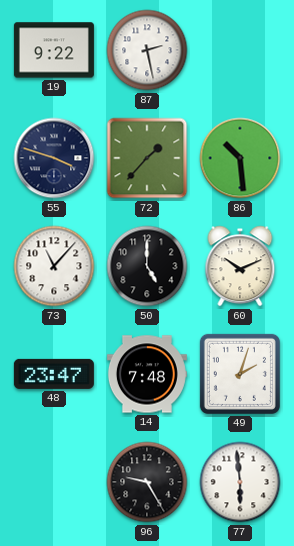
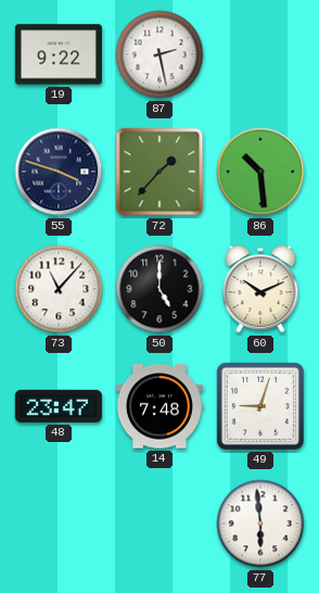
49: 2:03 -> 9:03
96: 9:25 -> none
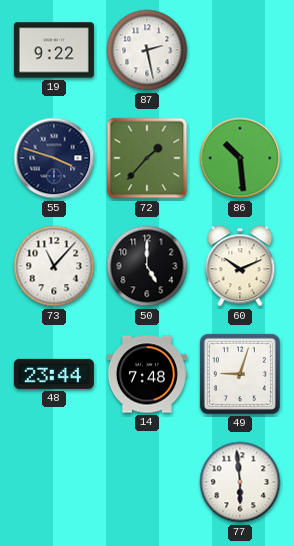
48: 23:47 -> 23:44
